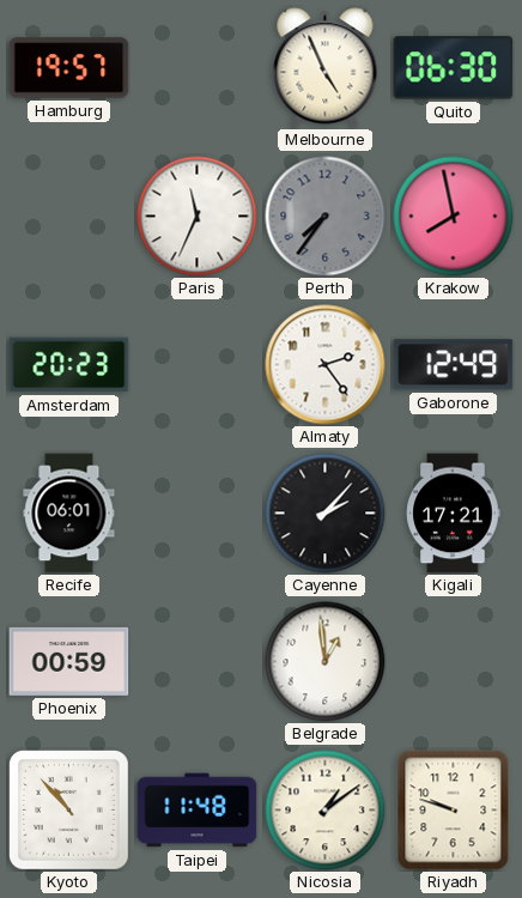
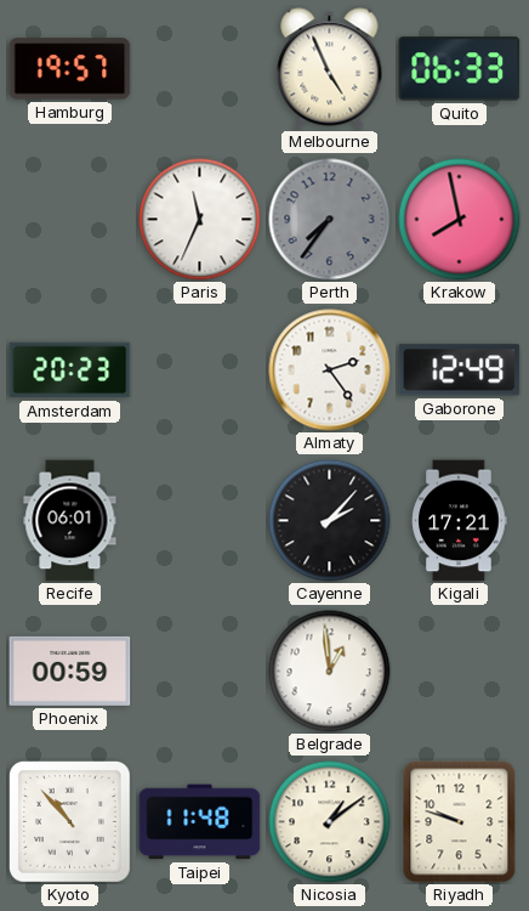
Quito: 06:30 -> 06:33
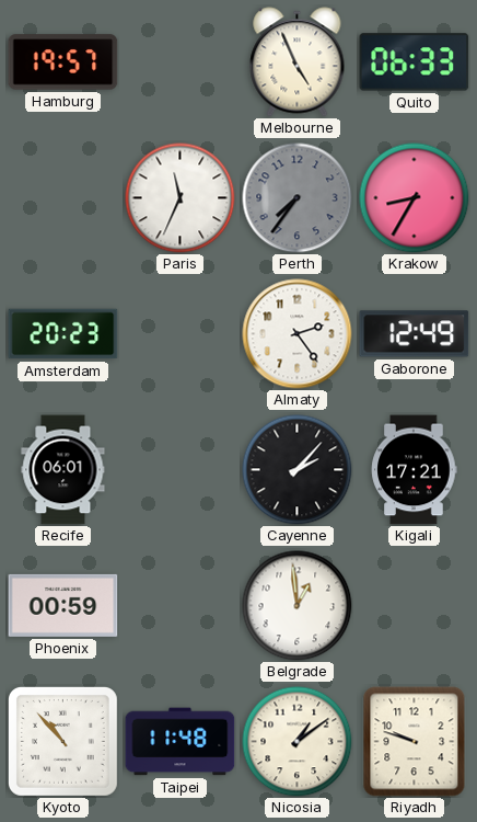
Krakow: 7:58 -> 8:35
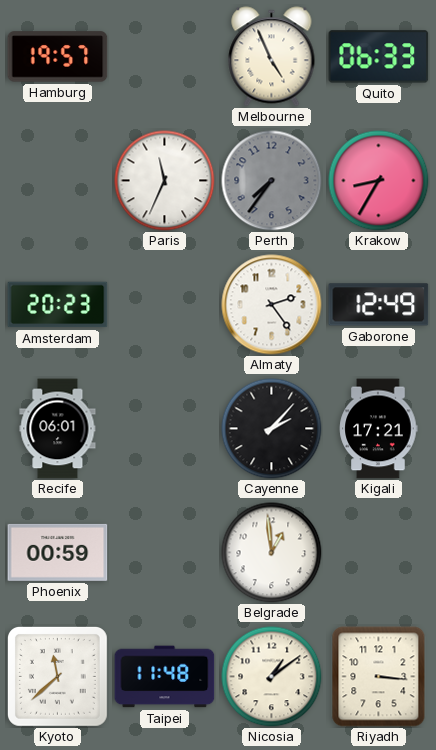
Kyoto: 10:53 -> 11:38
Riyadh: 9:48 -> 3:16
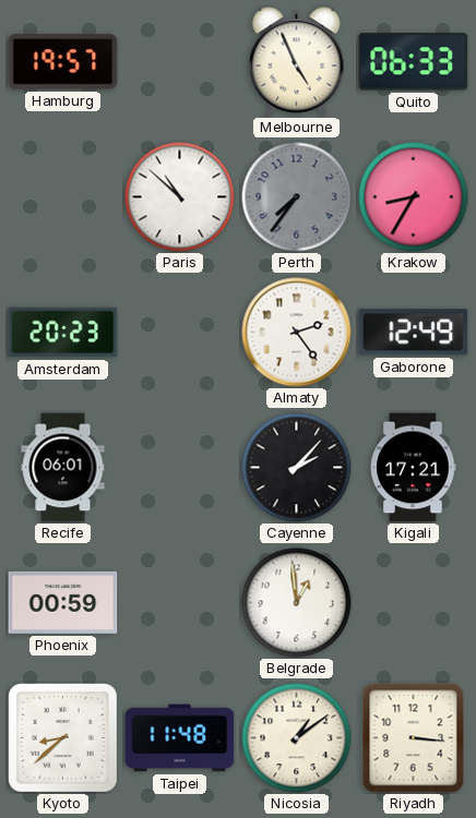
Paris: 11:34 -> 10:52
Kyoto: 11:38 -> 8:38
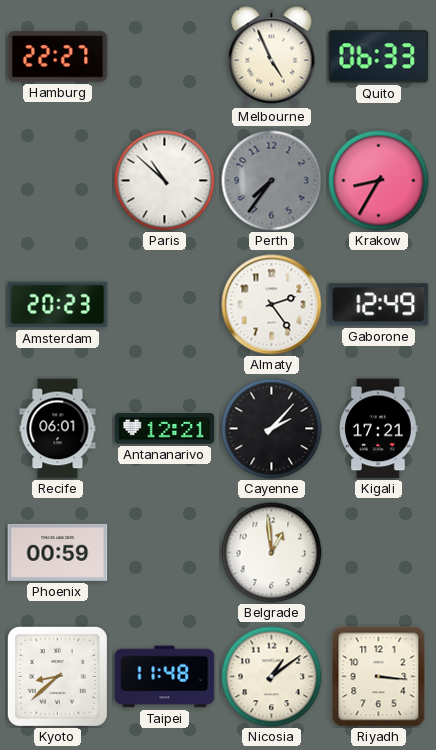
Hamburg: 19:57 -> 22:27
Antananarivo: none -> 12:21
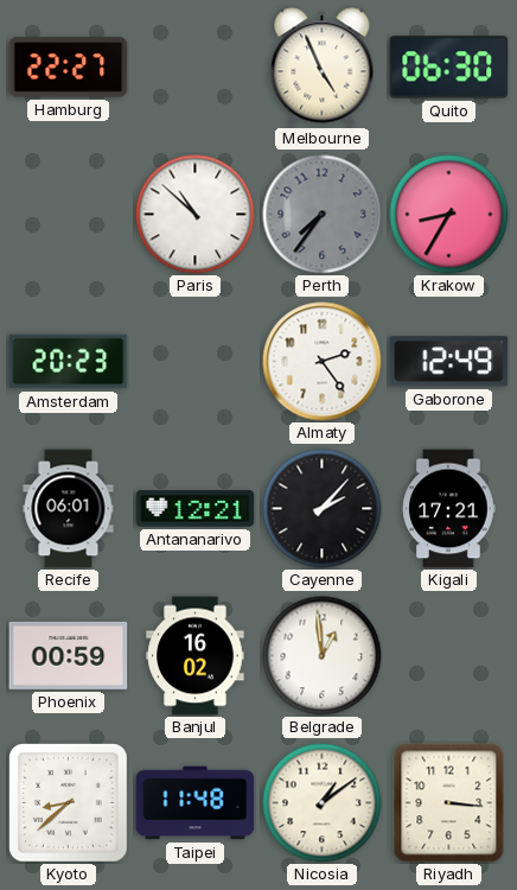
Quito: 06:33 -> 06:30
Banjul: none -> 16:02
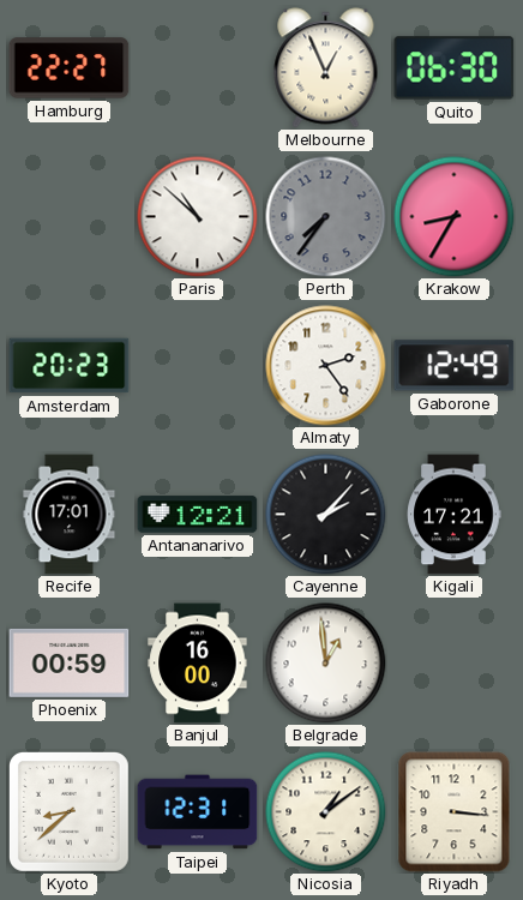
Melbourne: 4:56 -> 12:56
Recife: 06:01 -> 17:01
Banjul: 16:02 -> 16:00
Taipei: 11:48 -> 12:31
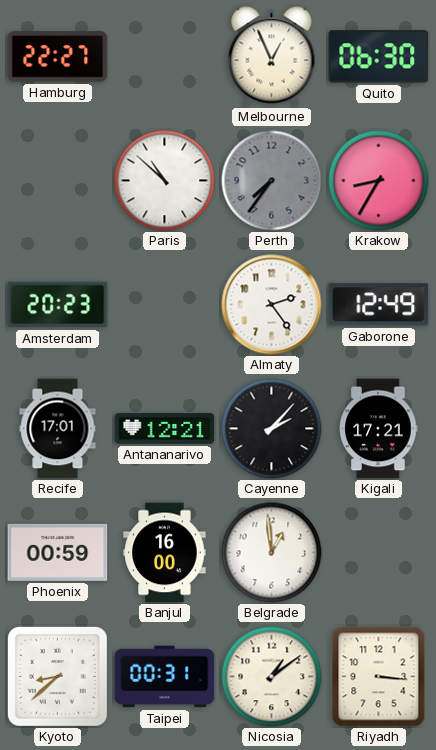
Taipei: 12:31 -> 00:31
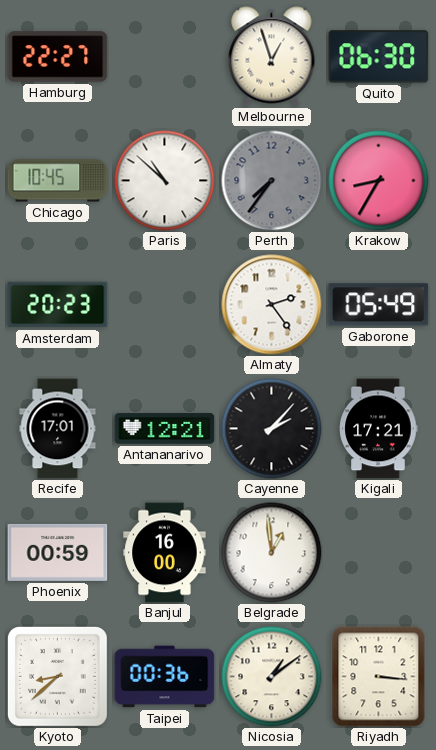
Melbourne: 12:56 -> 12:57
Chicago: none -> 10:45
Gaborone: 12:49 -> 05:49
Taipei: 00:31 -> 00:36
